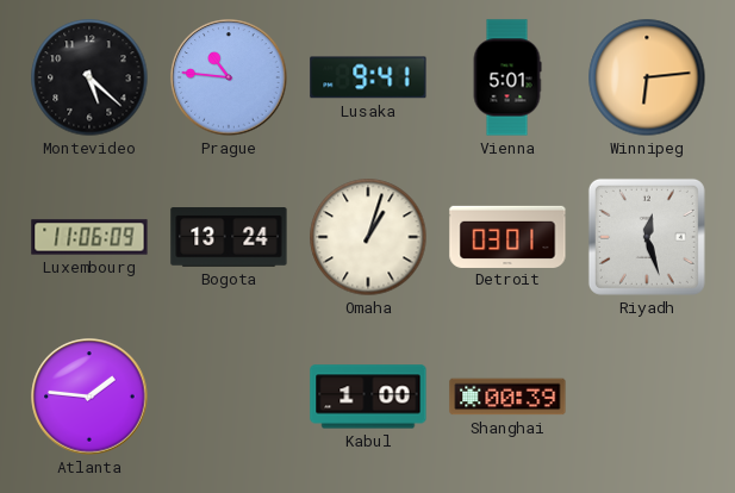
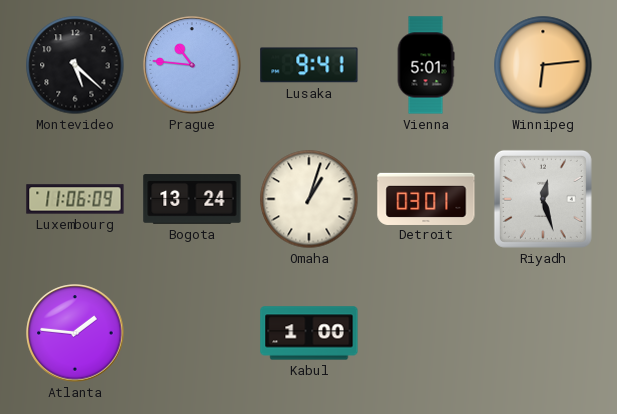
Shanghai: 00:39 -> none
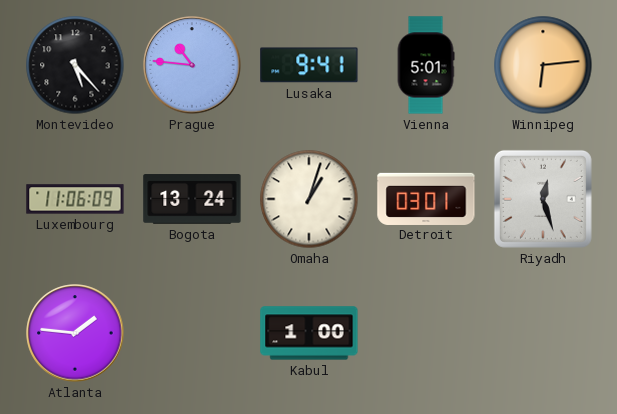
Montevideo: 5:22 -> 5:23
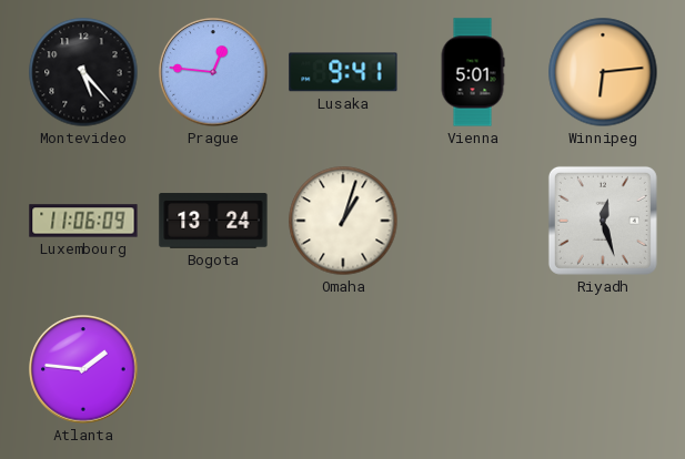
Prague: 10:46 -> 12:46
Detroit: 03:01 -> none
Kabul: 1:00 -> none
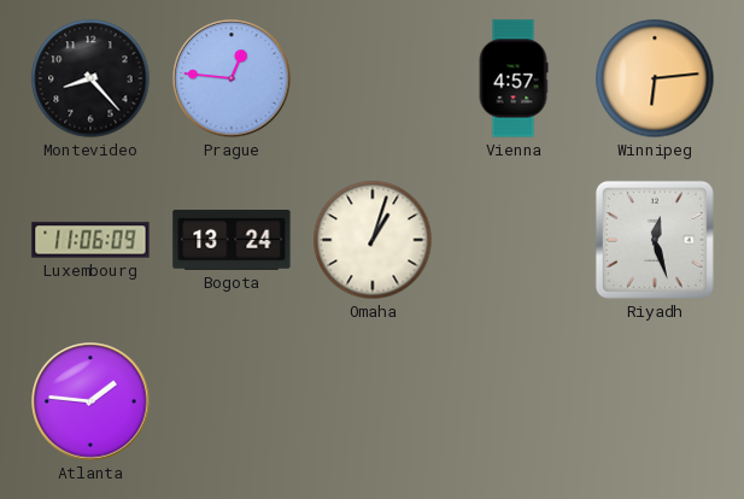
Montevideo: 5:23 -> 8:23
Lusaka: 9:41 -> none
Vienna: 5:01 -> 4:57
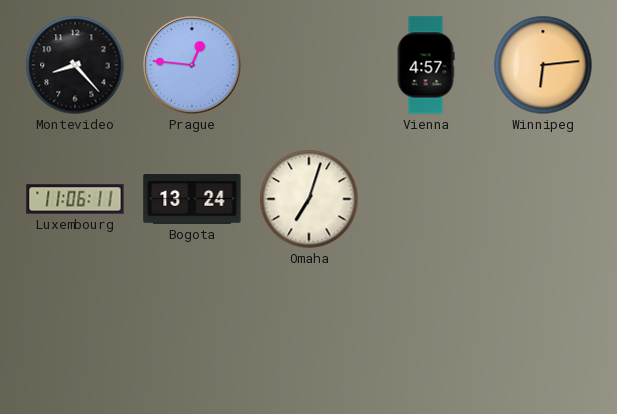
Luxembourg: 11:06:09 -> 11:06:11
Omaha: 1:03 -> 7:03
Riyadh: 12:27 -> none
Atlanta: 1:46 -> none
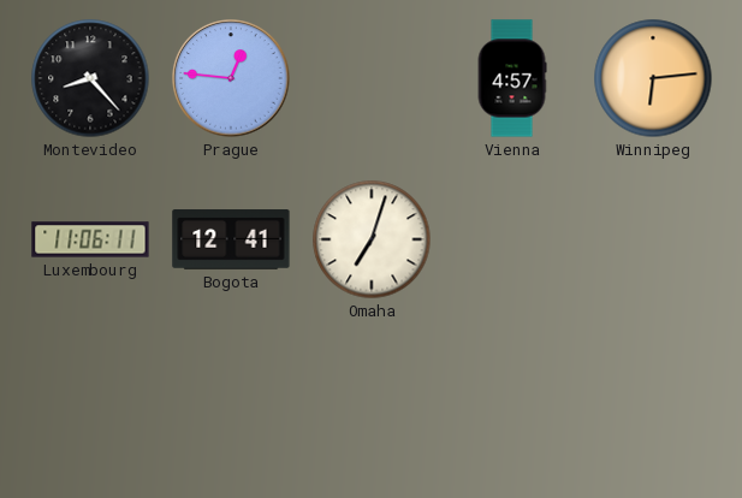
Bogota: 13:24 -> 12:41
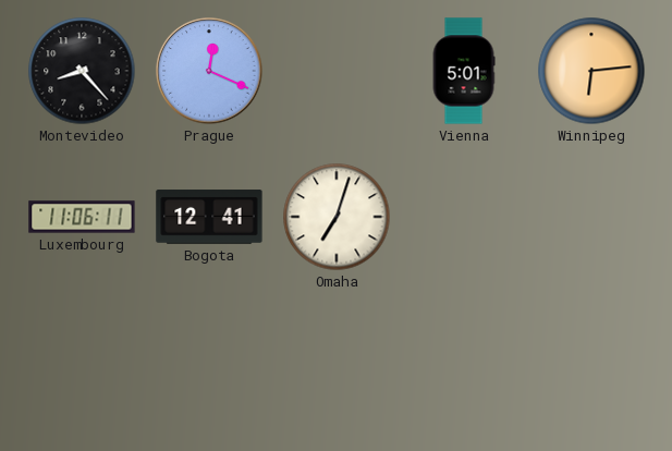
Prague: 12:46 -> 12:19
Vienna: 4:57 -> 5:01
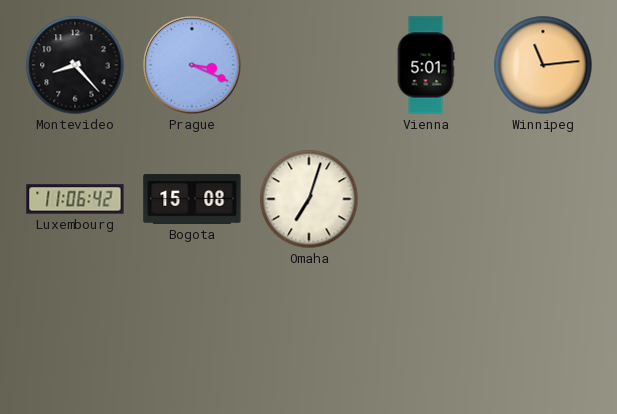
Prague: 12:19 -> 3:19
Winnipeg: 6:14 -> 11:14
Luxembourg: 11:06:11 -> 11:06:42
Bogota: 12:41 -> 15:08
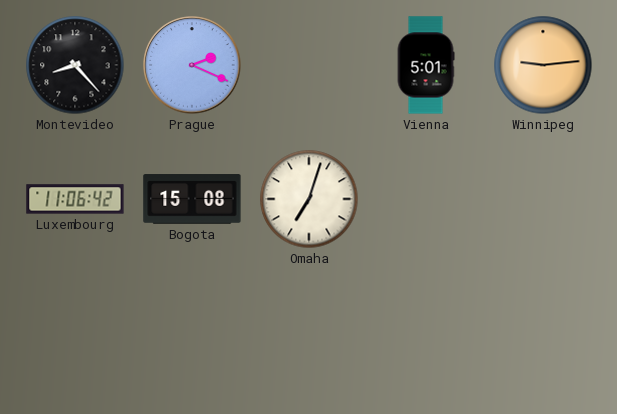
Prague: 3:19 -> 2:19
Winnipeg: 11:14 -> 9:14
